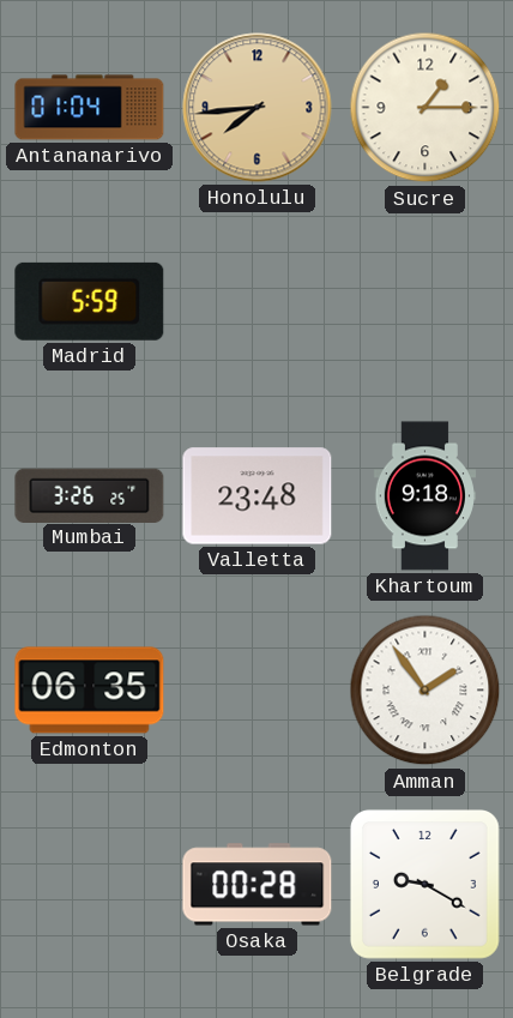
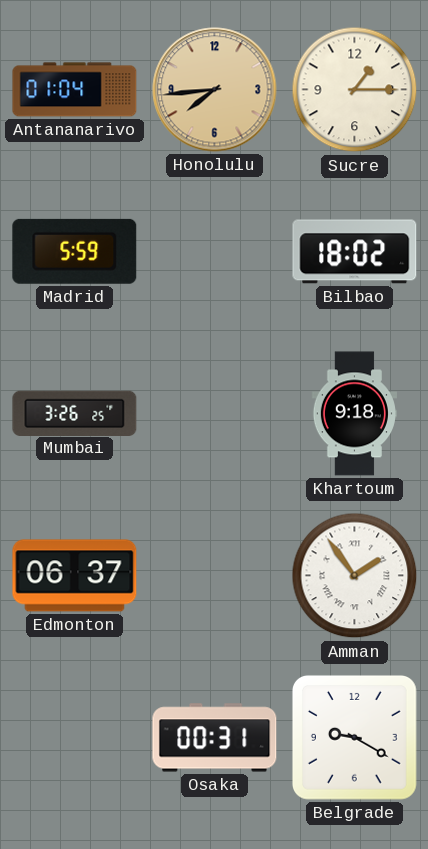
Bilbao: none -> 18:02
Valletta: 23:48 -> none
Edmonton: 06:35 -> 06:37
Osaka: 00:28 -> 00:31
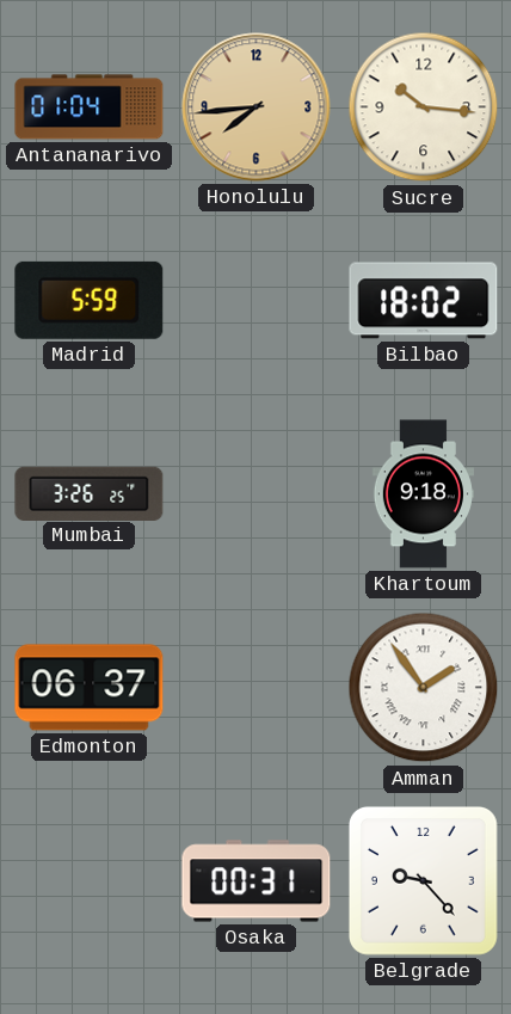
Sucre: 1:15 -> 10:16
Belgrade: 9:20 -> 9:23
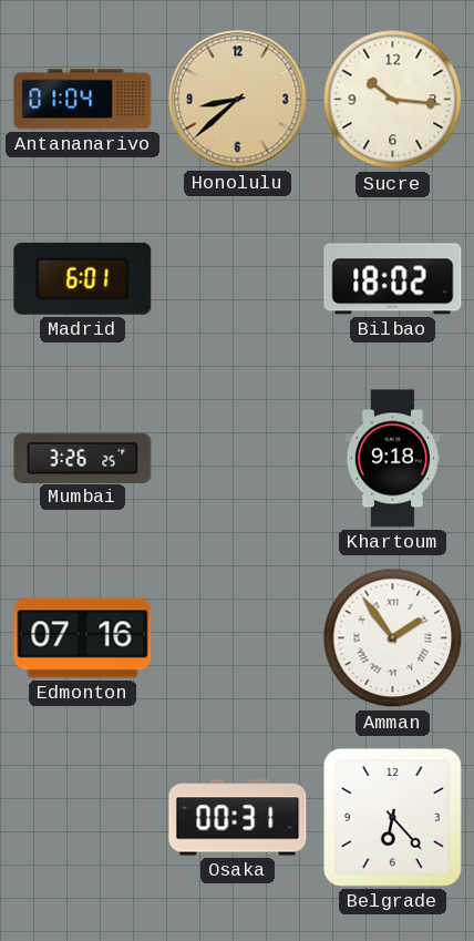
Honolulu: 7:44 -> 8:38
Madrid: 5:59 -> 6:01
Edmonton: 06:37 -> 07:16
Belgrade: 9:23 -> 6:23
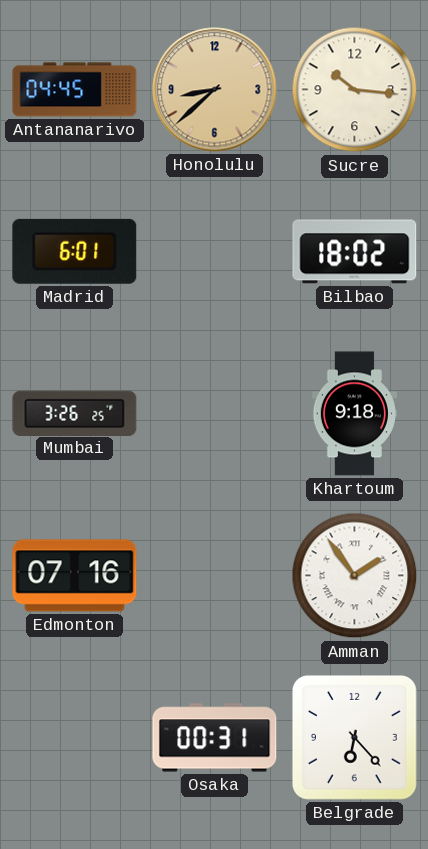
Antananarivo: 01:04 -> 04:45
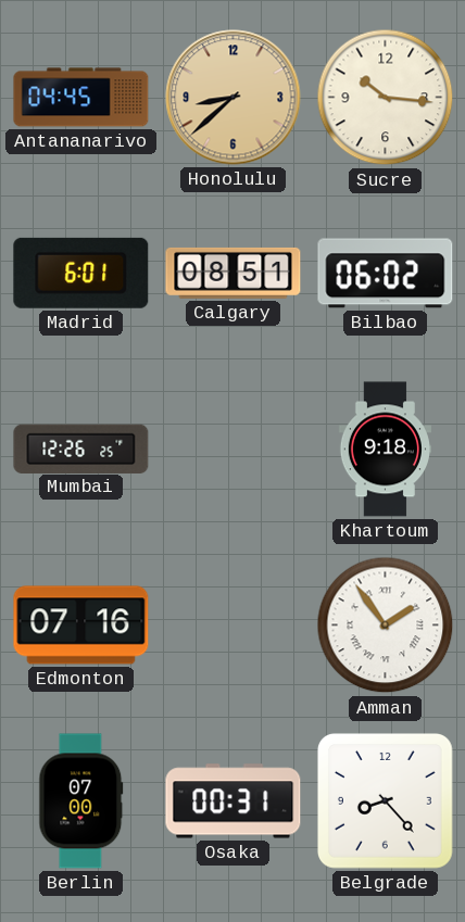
Calgary: none -> 08:51
Bilbao: 18:02 -> 06:02
Mumbai: 3:26 -> 12:26
Berlin: none -> 07:00
Belgrade: 6:23 -> 8:23
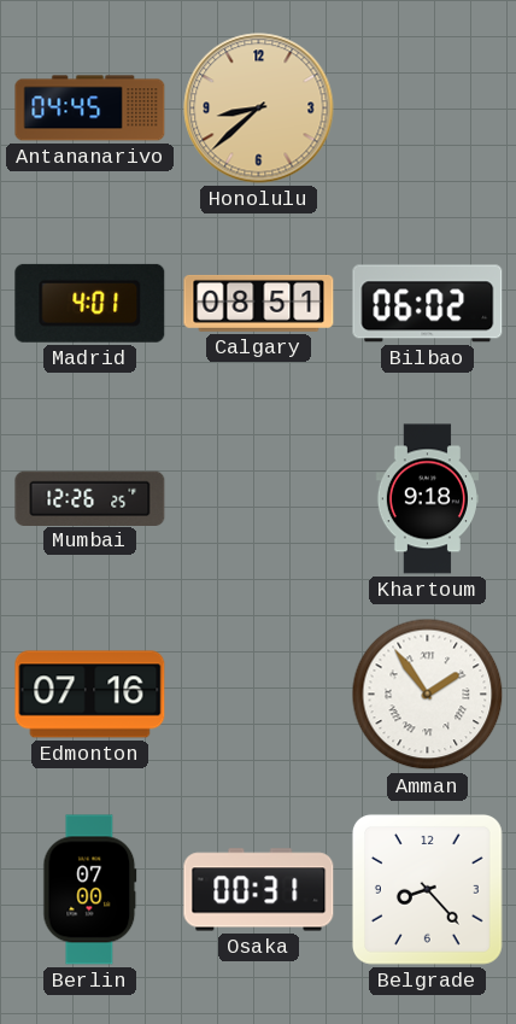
Sucre: 10:16 -> none
Madrid: 6:01 -> 4:01
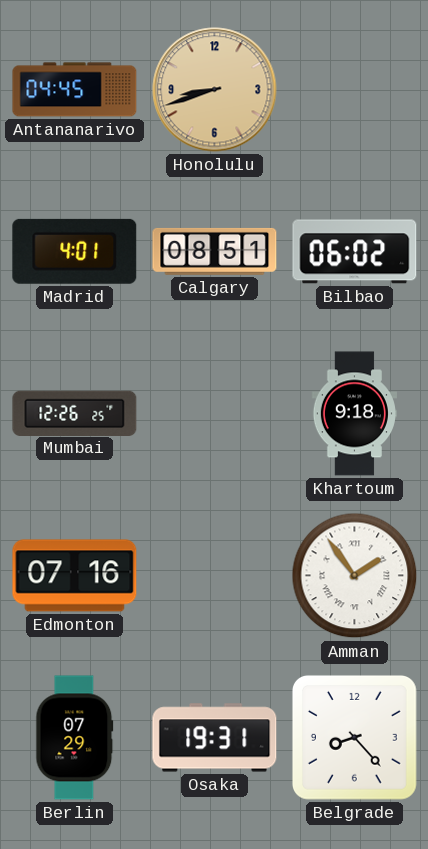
Honolulu: 8:38 -> 8:42
Berlin: 07:00 -> 07:29
Osaka: 00:31 -> 19:31
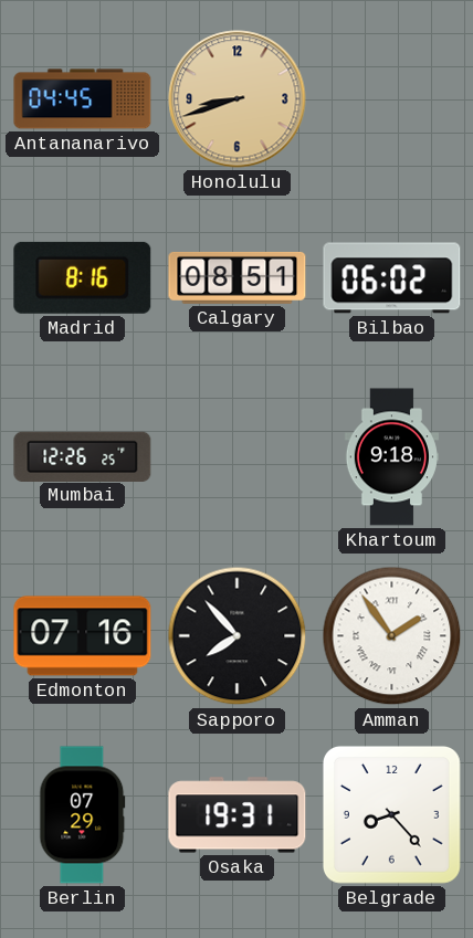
Madrid: 4:01 -> 8:16
Sapporo: none -> 7:53
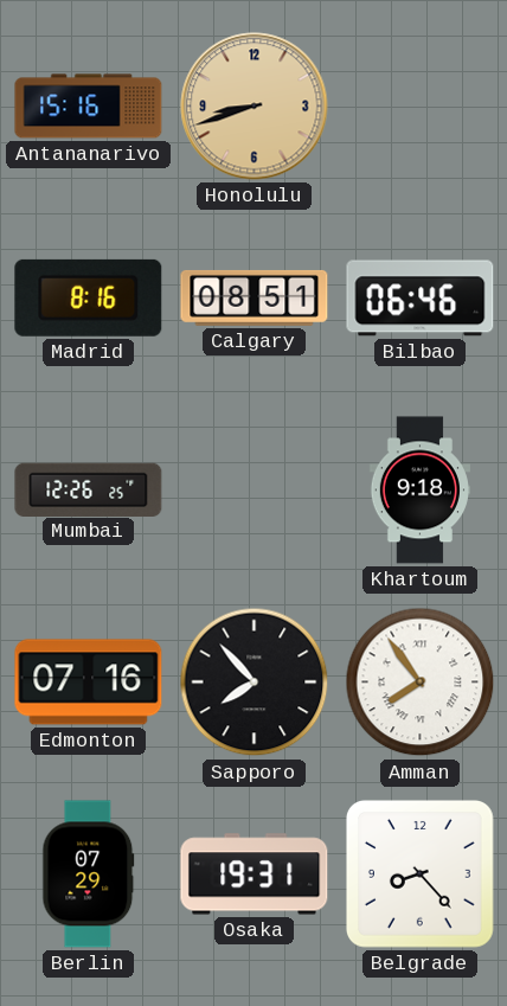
Antananarivo: 04:45 -> 15:16
Bilbao: 06:02 -> 06:46
Amman: 1:54 -> 7:54
